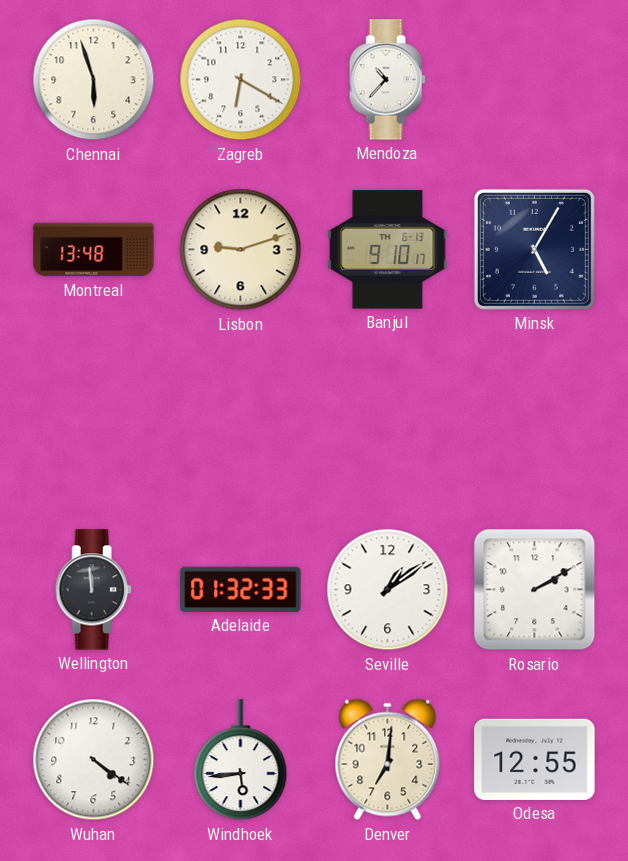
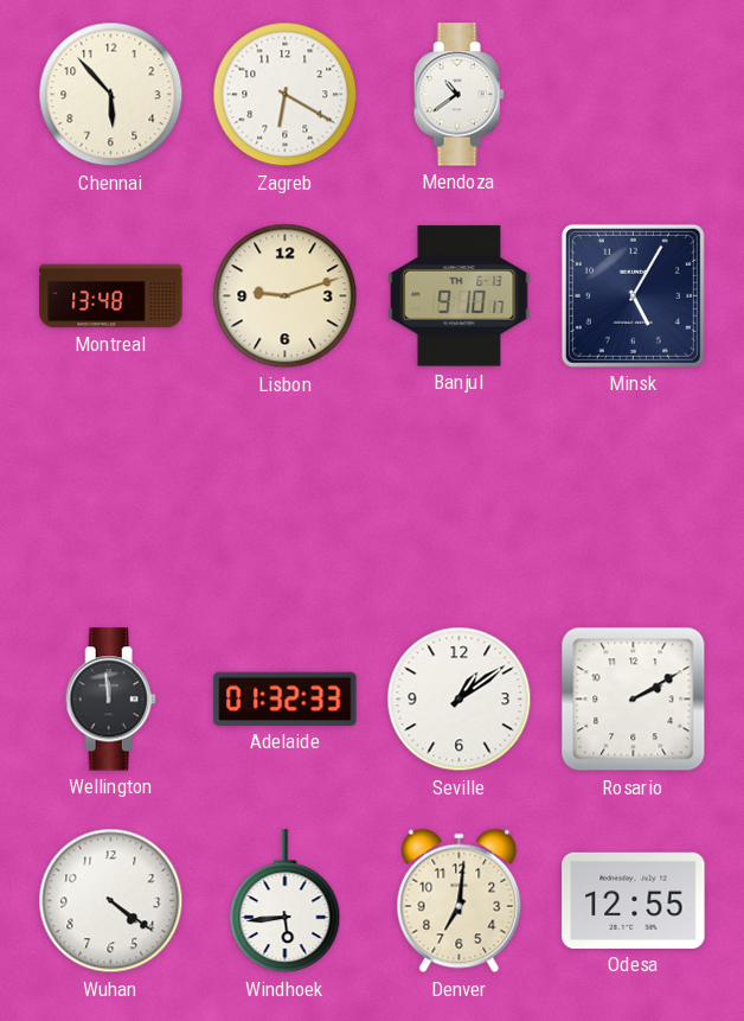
Chennai: 5:57 -> 5:53
Mendoza: 10:37 -> 10:39
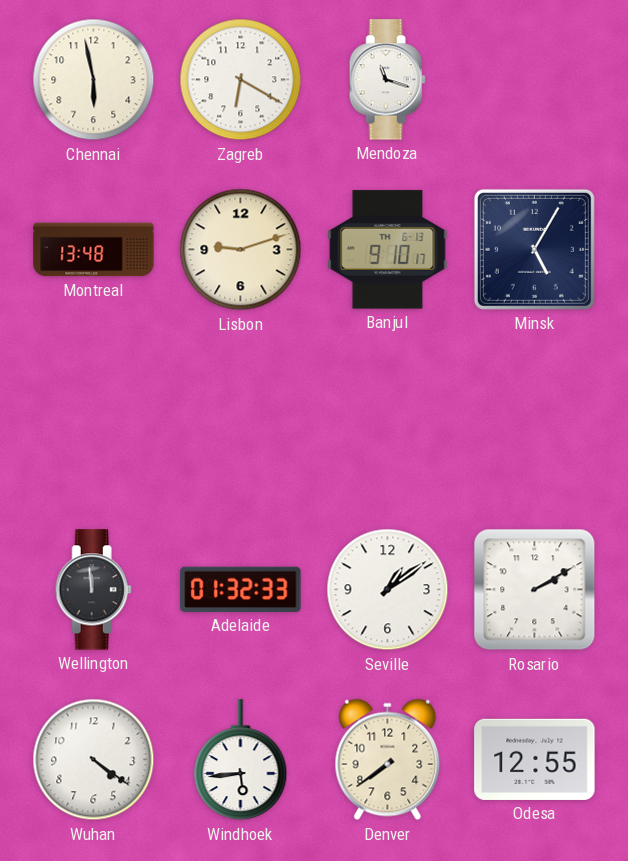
Chennai: 5:53 -> 5:58
Mendoza: 10:39 -> 11:18
Denver: 7:01 -> 7:39
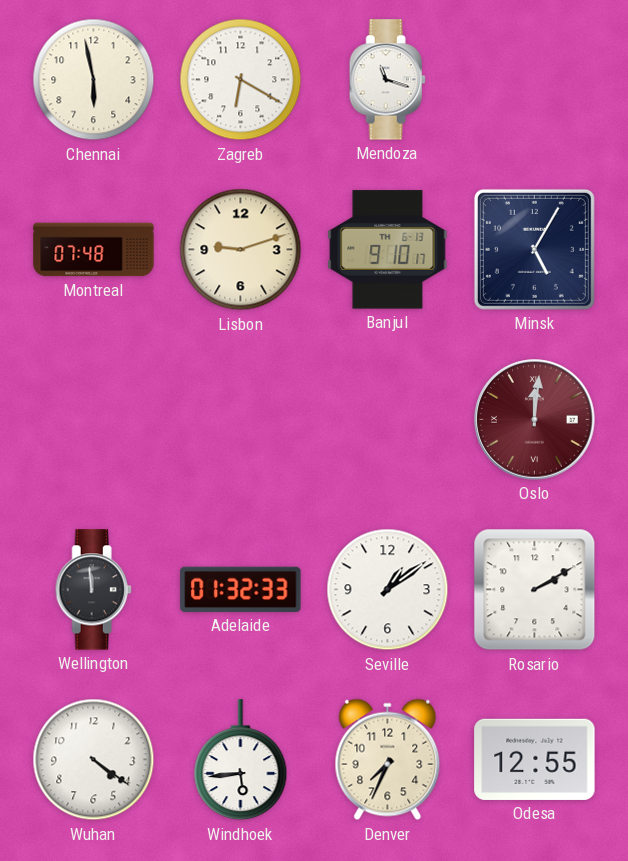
Montreal: 13:48 -> 07:48
Oslo: none -> 12:01
Denver: 7:39 -> 7:34
